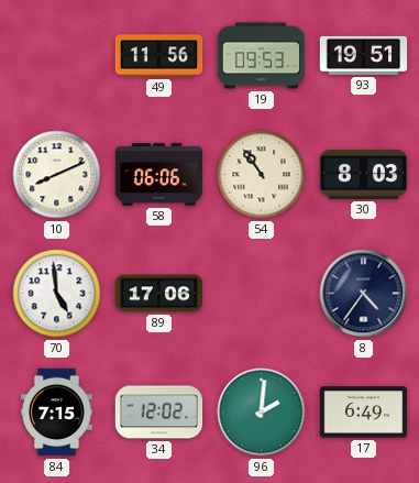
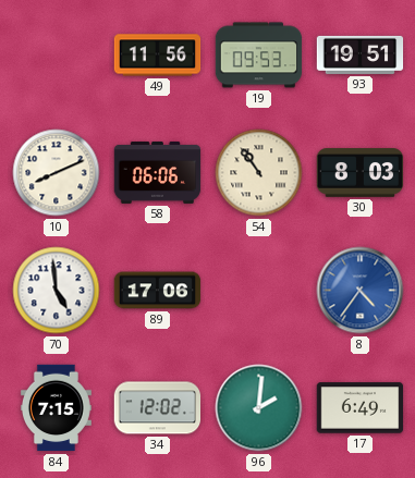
8 dial: navy -> blue
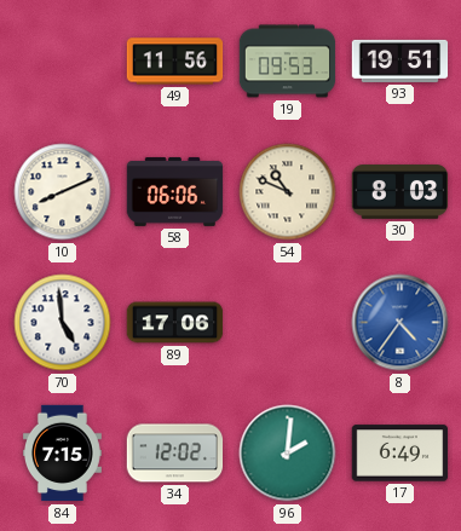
54: 10:54 -> 10:49
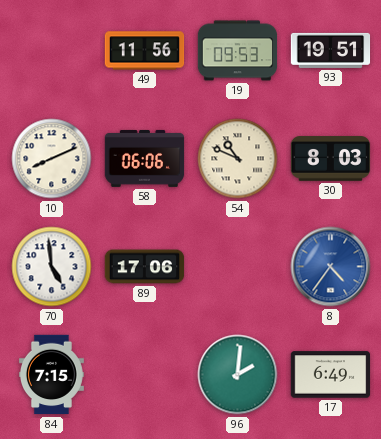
34: 12:02 -> none
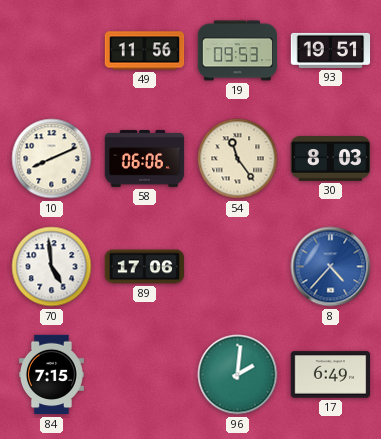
54: 10:49 -> 11:24
8: 4:36 -> 4:37
